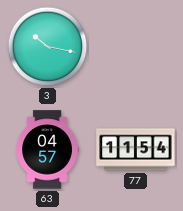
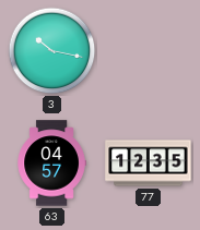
77: 11:54 -> 12:35
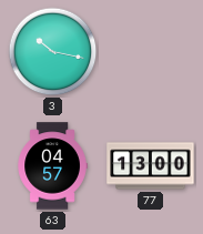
77: 12:35 -> 13:00
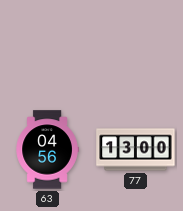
3: 10:17 -> none
63: 04:57 -> 04:56
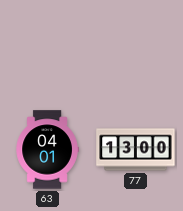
63: 04:56 -> 04:01
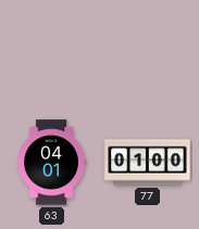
77: 13:00 -> 01:00
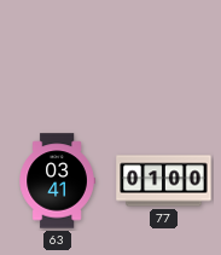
63: 04:01 -> 03:41
